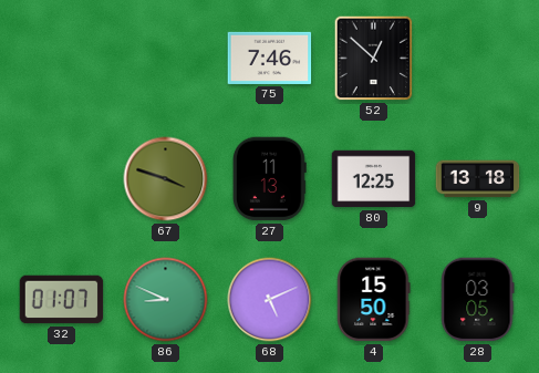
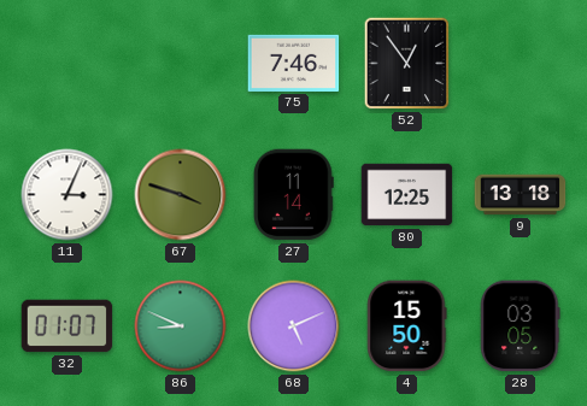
52: 12:52 -> 12:54
11: none -> 3:04
27: 11:13 -> 11:14
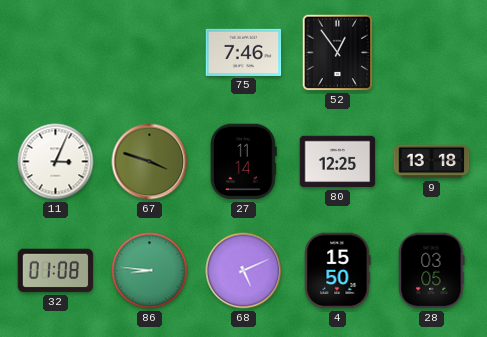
32: 01:07 -> 01:08
86: 8:49 -> 8:46
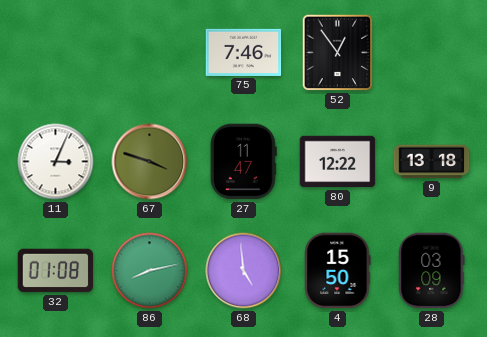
27: 11:14 -> 11:47
80: 12:25 -> 12:22
86: 8:46 -> 8:13
68: 5:11 -> 4:59
28: 03:05 -> 03:09
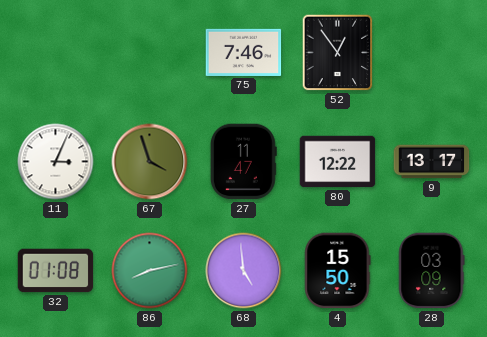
67: 3:48 -> 3:57
9: 13:18 -> 13:17
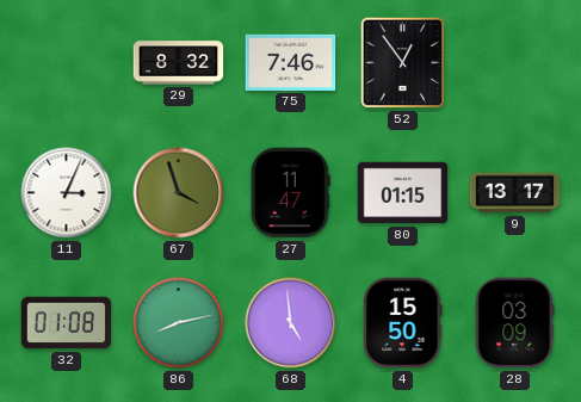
29: none -> 8:32
80: 12:22 -> 01:15
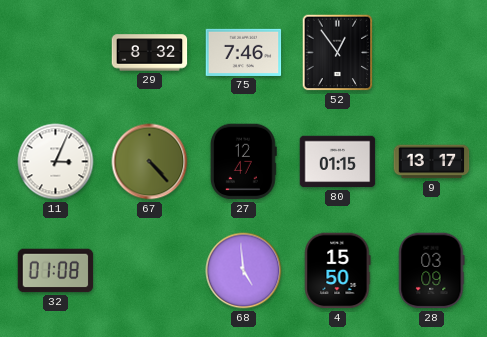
67: 3:57 -> 4:23
27: 11:47 -> 12:47
86: 8:13 -> none
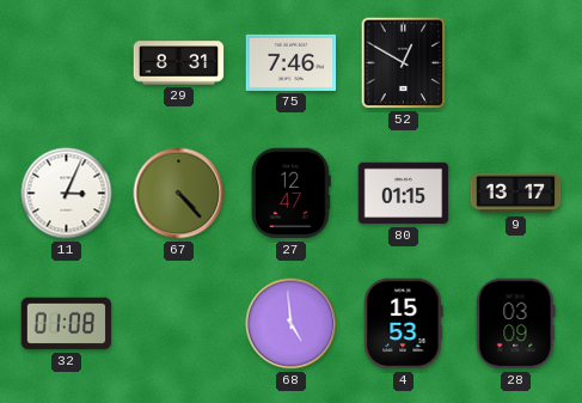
29: 8:32 -> 8:31
52: 12:54 -> 12:50
4: 15:50 -> 15:53
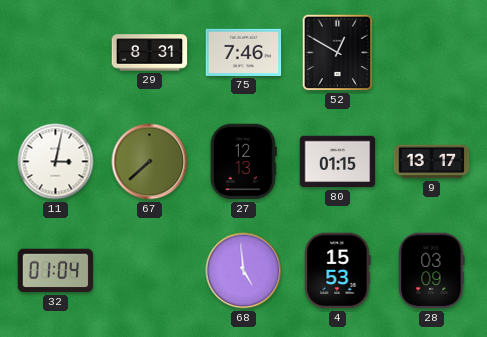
11: 3:04 -> 3:02
67: 4:23 -> 7:38
27: 12:47 -> 12:13
32: 01:08 -> 01:04
